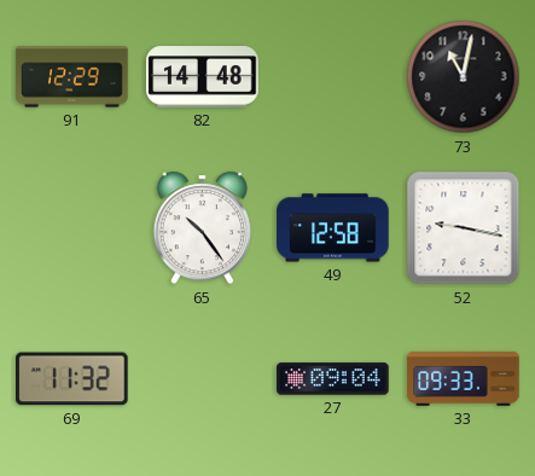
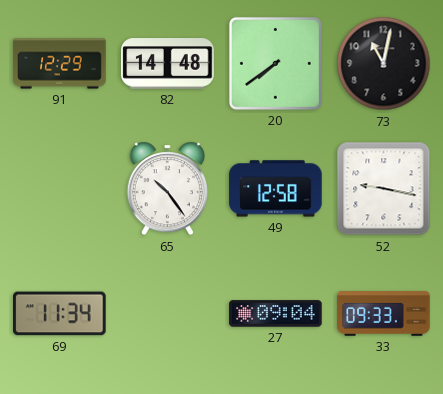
20: none -> 7:39
69: 11:32 -> 11:34
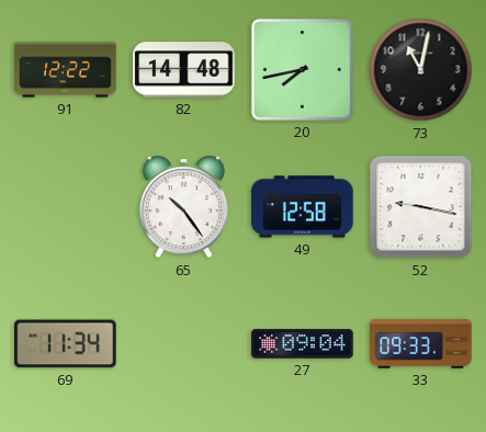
91: 12:29 -> 12:22
20: 7:39 -> 7:43
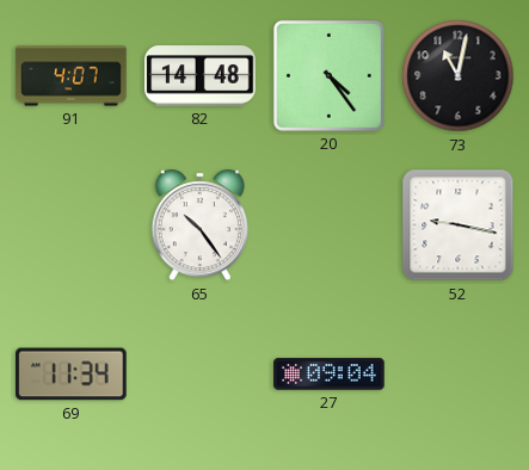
91: 12:22 -> 4:07
20: 7:43 -> 4:24
49: 12:58 -> none
33: 09:33 -> none
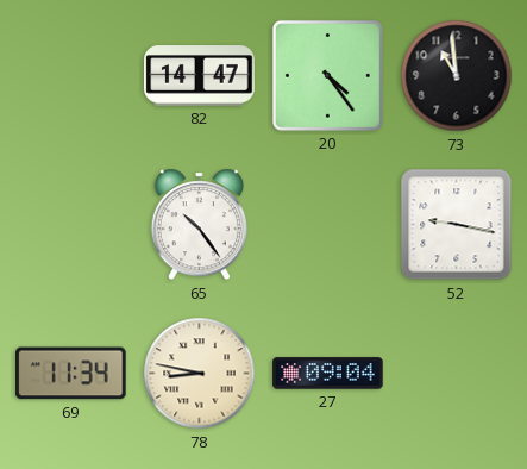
91: 4:07 -> none
82: 14:48 -> 14:47
73: 11:02 -> 10:59
78: none -> 8:47
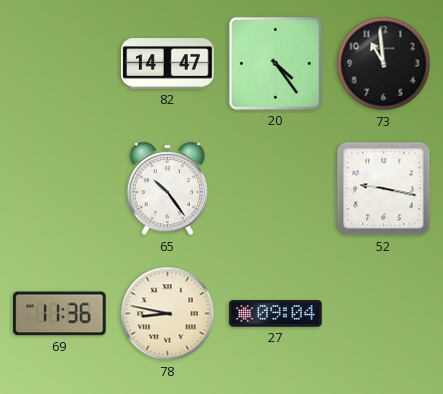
69: 11:34 -> 11:36
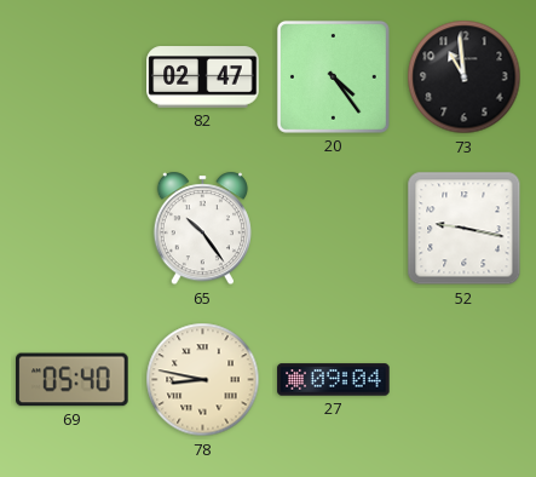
82: 14:47 -> 02:47
69: 11:36 -> 05:40
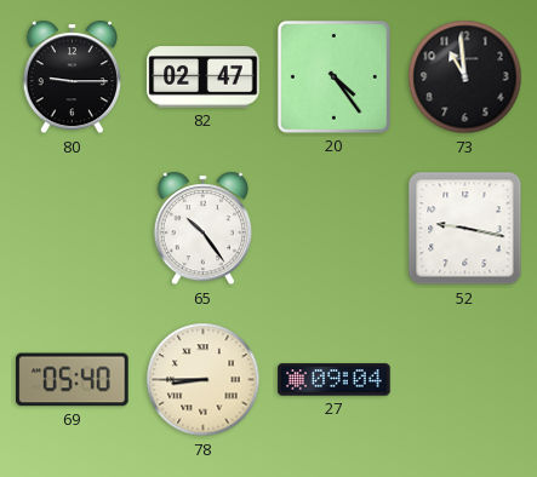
80: none -> 9:15
78: 8:47 -> 8:45
